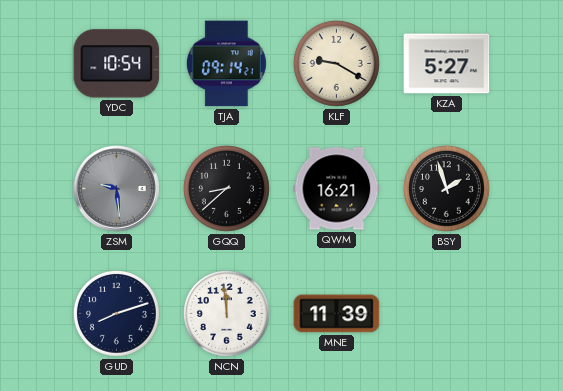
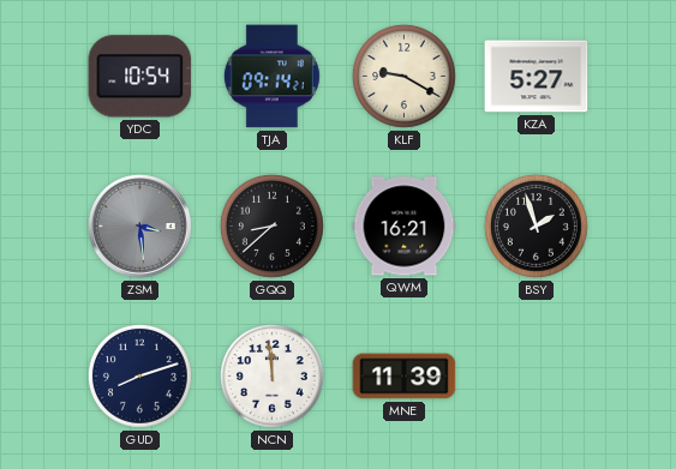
ZSM: 9:29 -> 3:29
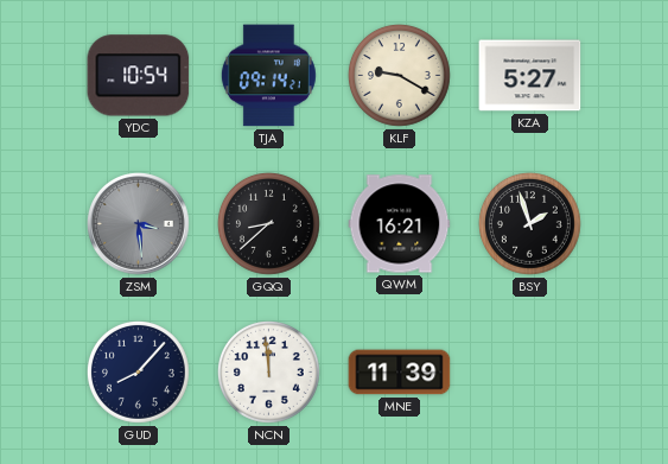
GUD: 8:12 -> 8:07
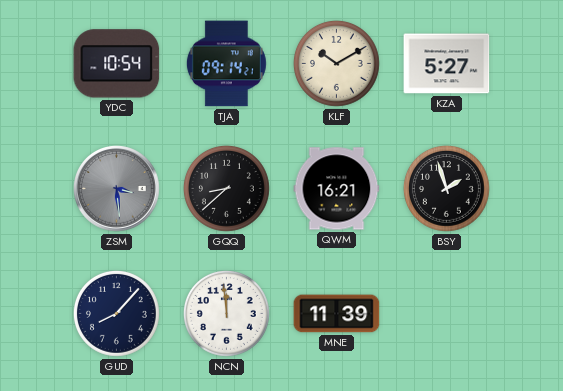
KLF: 9:20 -> 10:10
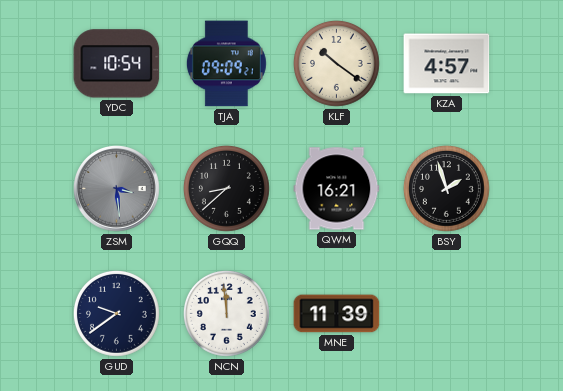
TJA: 09:14 -> 09:09
KLF: 10:10 -> 10:21
KZA: 5:27 -> 4:57
GUD: 8:07 -> 9:39
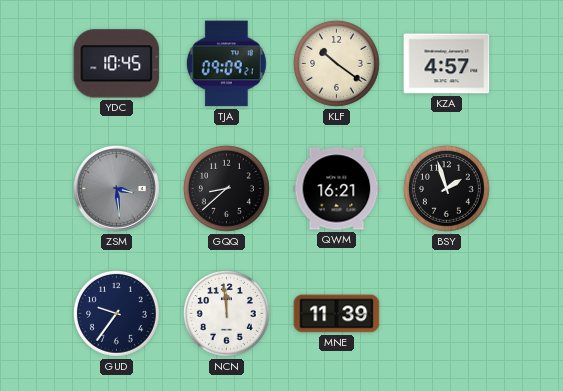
YDC: 10:54 -> 10:45
GUD: 9:39 -> 9:36
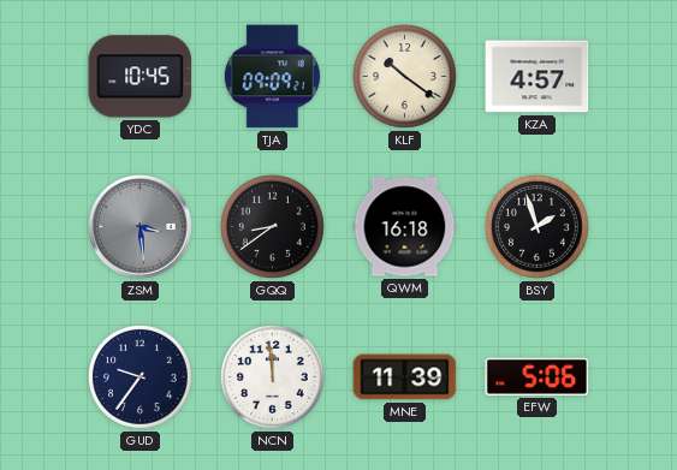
GQQ: 8:38 -> 8:39
QWM: 16:21 -> 16:18
EFW: none -> 5:06
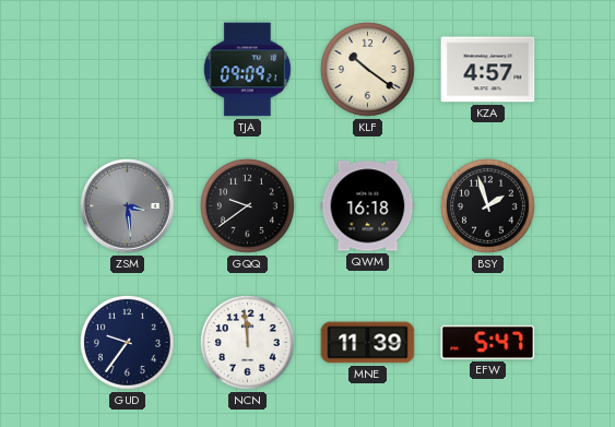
YDC: 10:45 -> none
GQQ: 8:39 -> 9:39
EFW: 5:06 -> 5:47
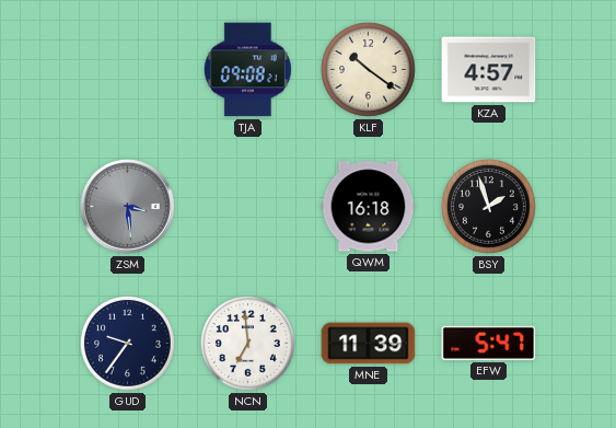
TJA: 09:09 -> 09:08
GQQ: 9:39 -> none
NCN: 11:59 -> 6:59
